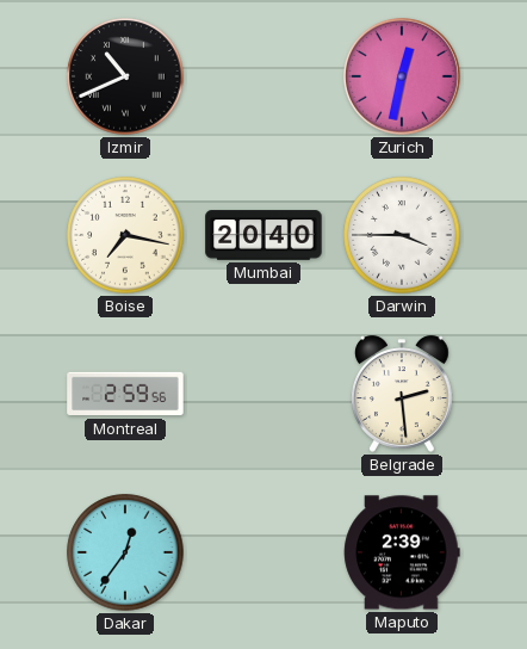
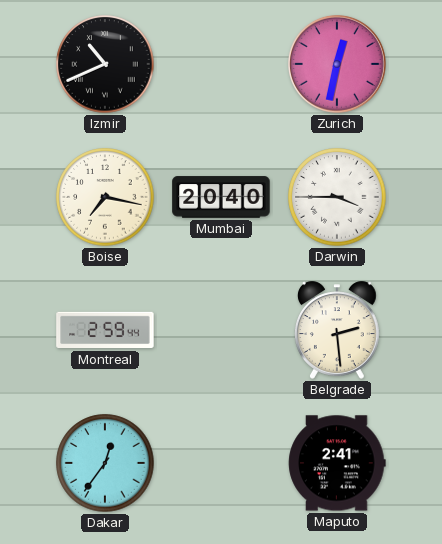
Montreal: 2:59:56 -> 2:59:44
Maputo: 2:39 -> 2:41
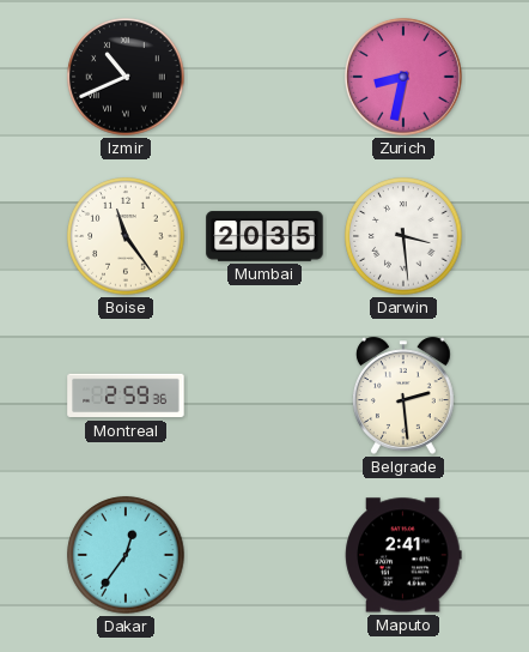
Zurich: 12:32 -> 8:32
Boise: 7:17 -> 11:24
Mumbai: 20:40 -> 20:35
Darwin: 3:45 -> 3:29
Montreal: 2:59:44 -> 2:59:36
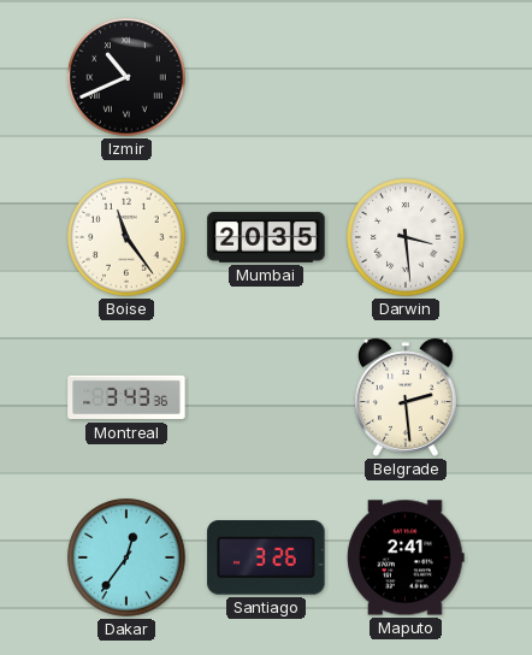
Zurich: 8:32 -> none
Montreal: 2:59 -> 3:43
Santiago: none -> 3:26
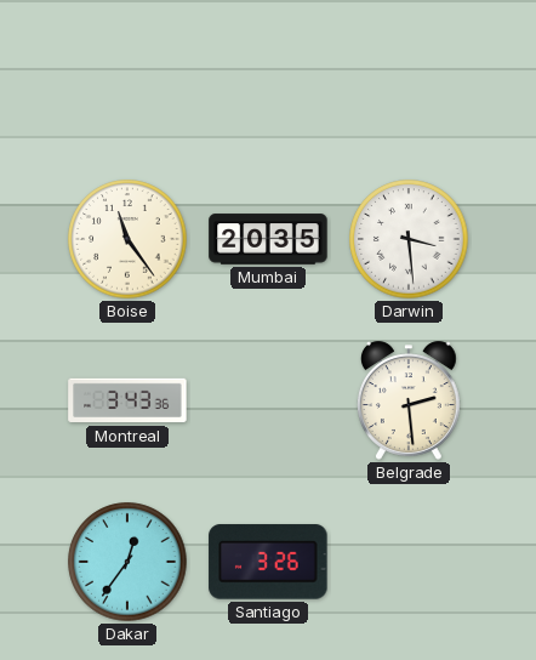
Izmir: 10:41 -> none
Maputo: 2:41 -> none
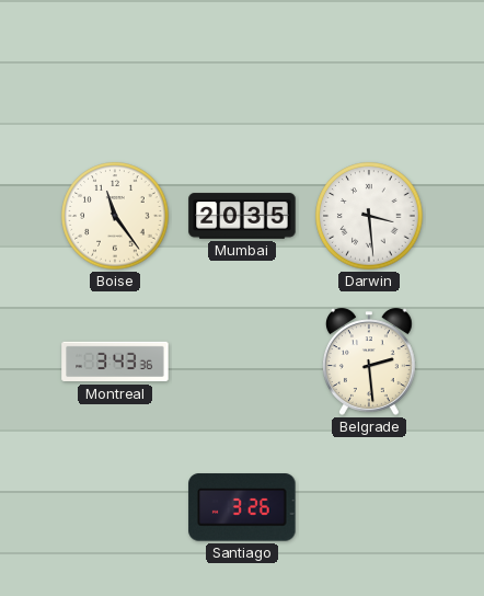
Dakar: 12:36 -> none
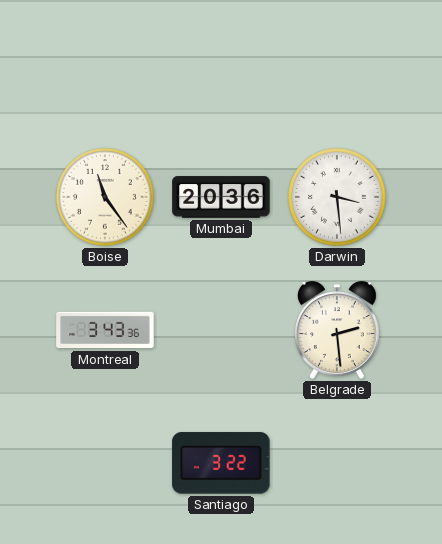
Mumbai: 20:35 -> 20:36
Santiago: 3:26 -> 3:22
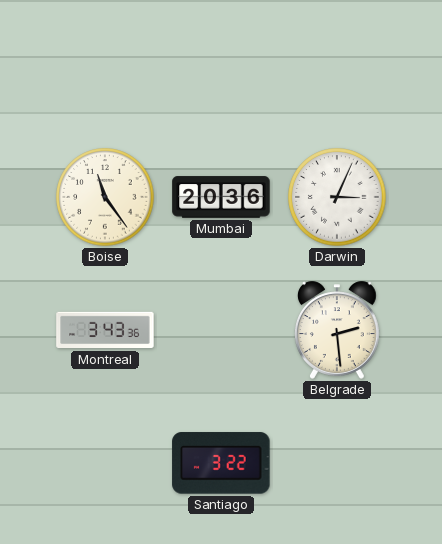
Darwin: 3:29 -> 3:04
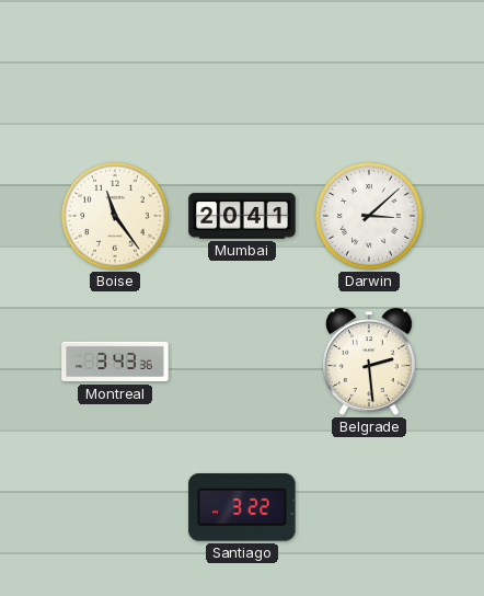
Mumbai: 20:36 -> 20:41
Darwin: 3:04 -> 3:08
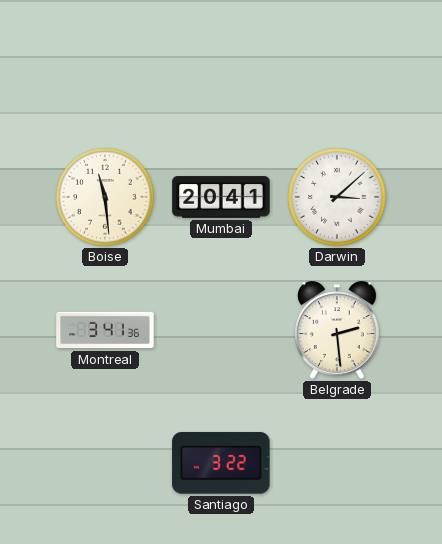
Boise: 11:24 -> 11:29
Montreal: 3:43 -> 3:41
